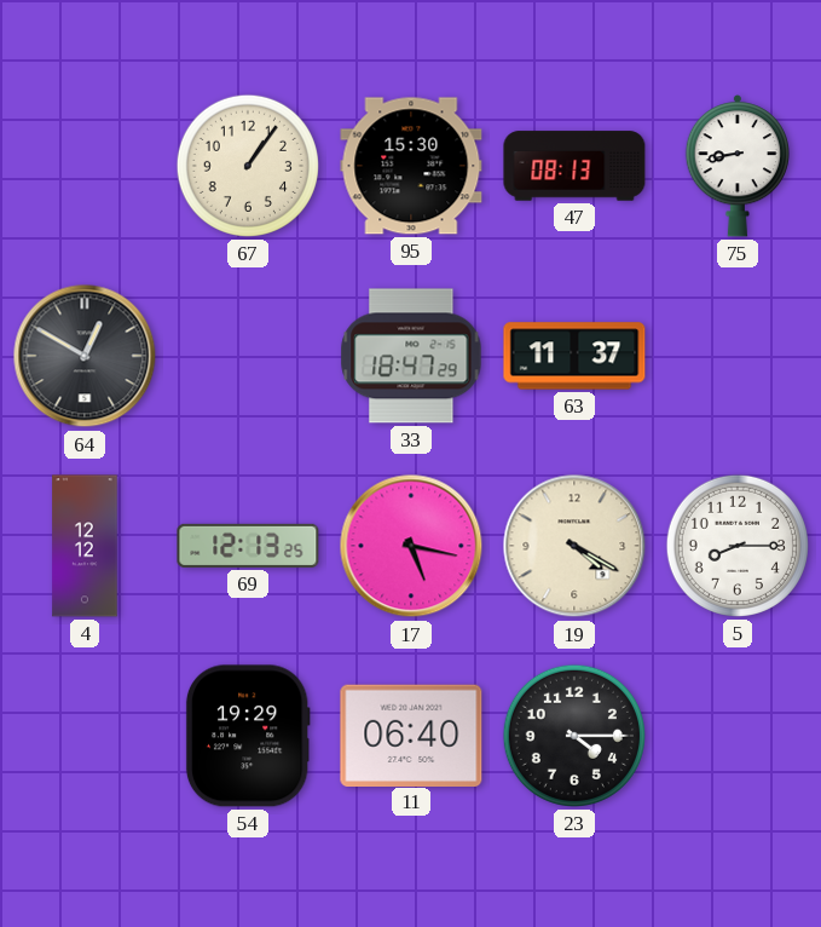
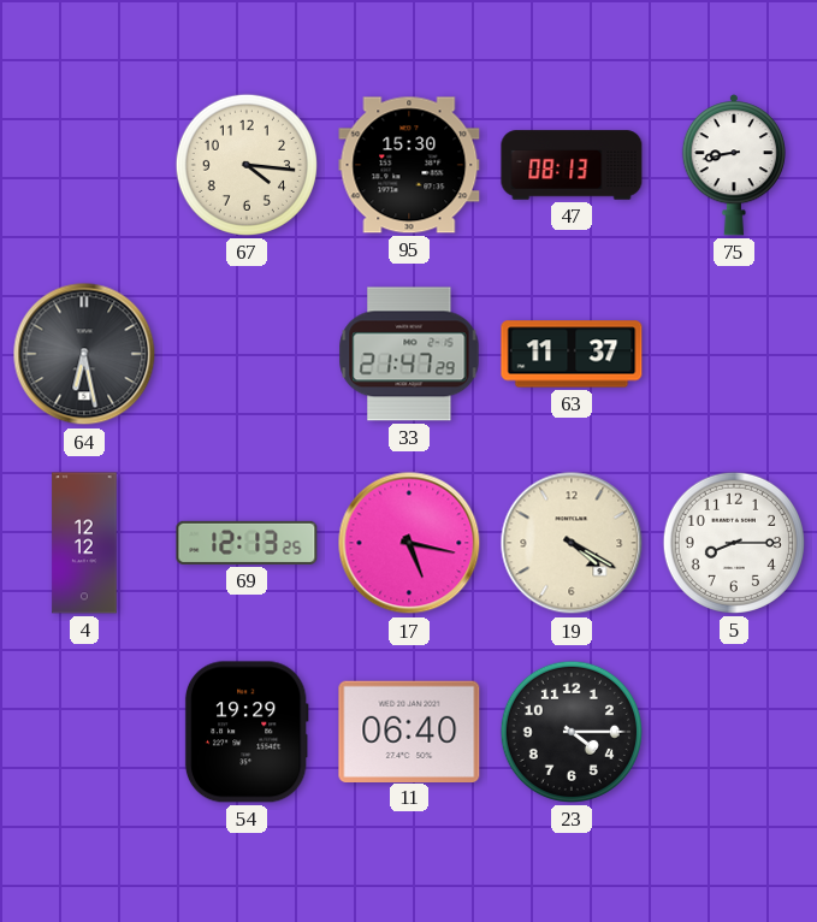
67: 1:06 -> 4:16
64: 12:50 -> 6:28
33: 18:47 -> 21:47
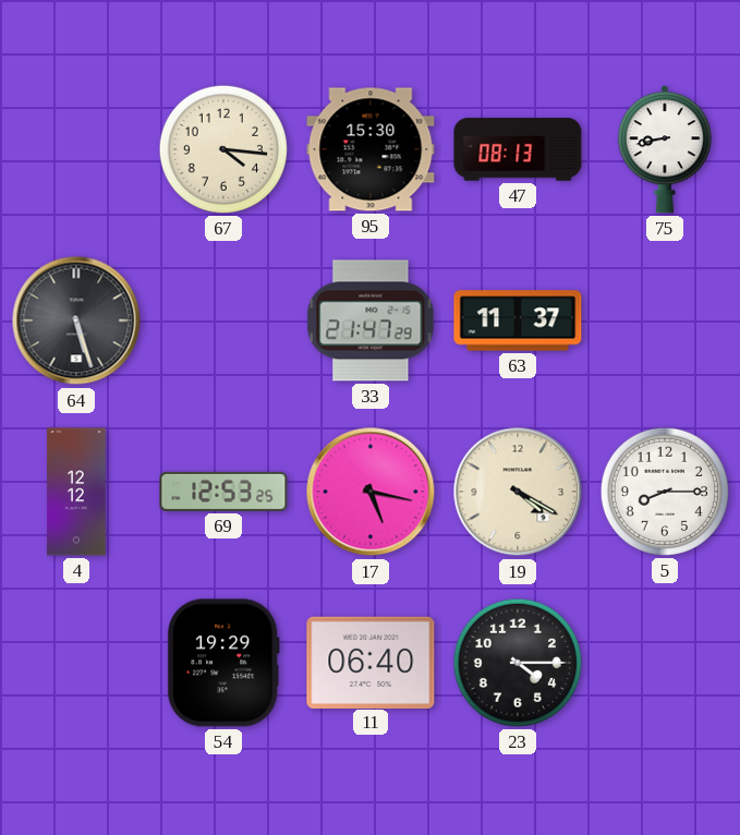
64: 6:28 -> 5:27
69: 12:13 -> 12:53
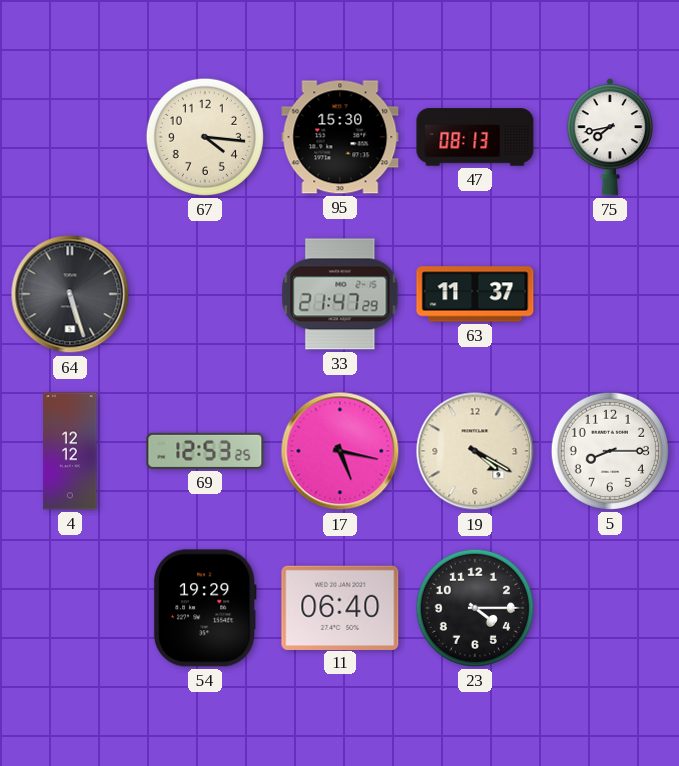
75: 8:43 -> 7:43
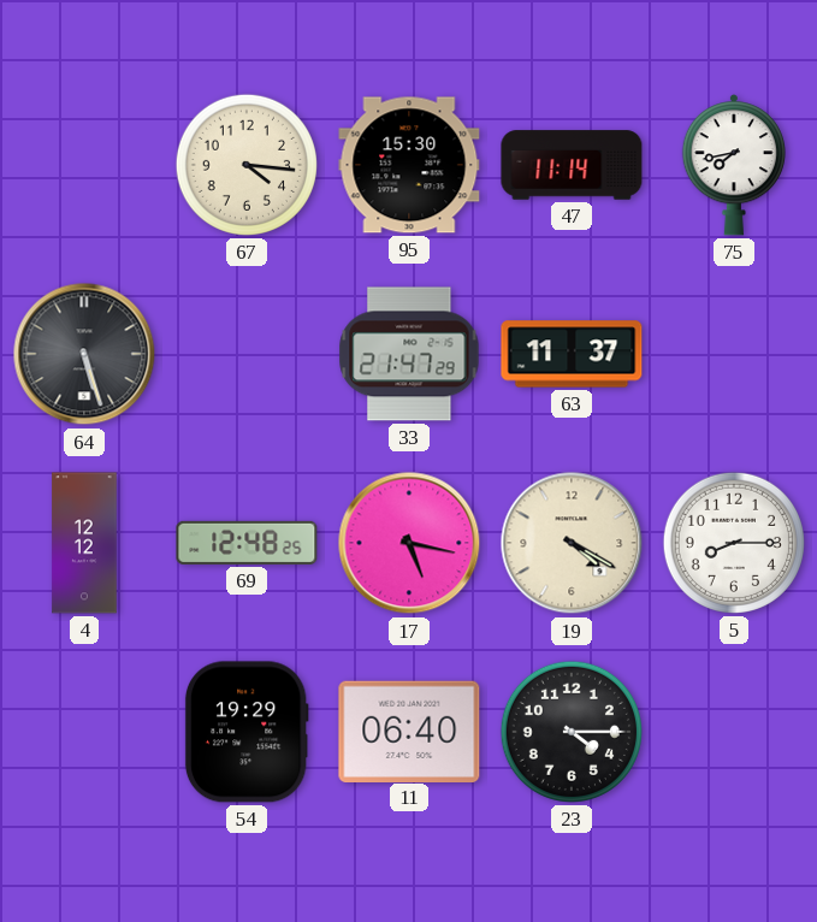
47: 08:13 -> 11:14
69: 12:53 -> 12:48
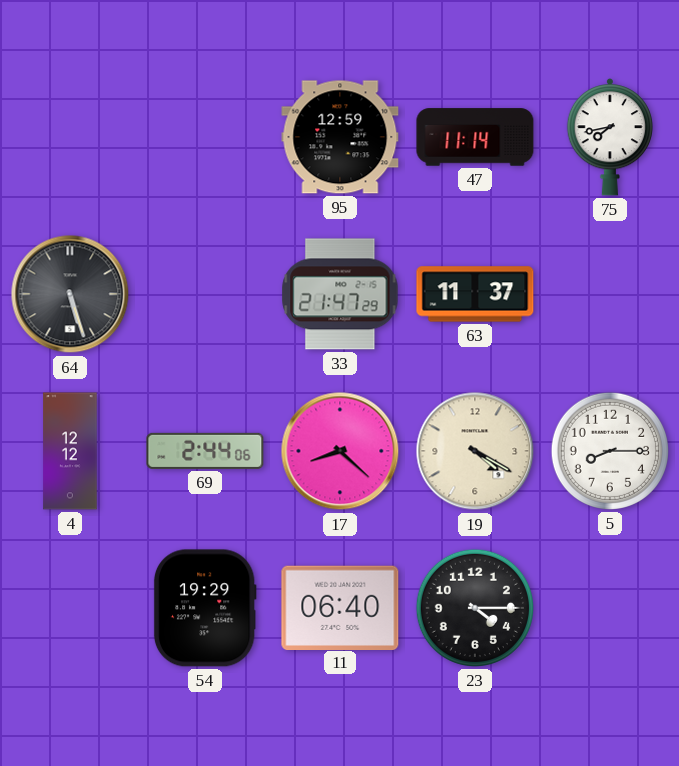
67: 4:16 -> none
95: 15:30 -> 12:59
69: 12:48 -> 2:44
17: 5:17 -> 8:22
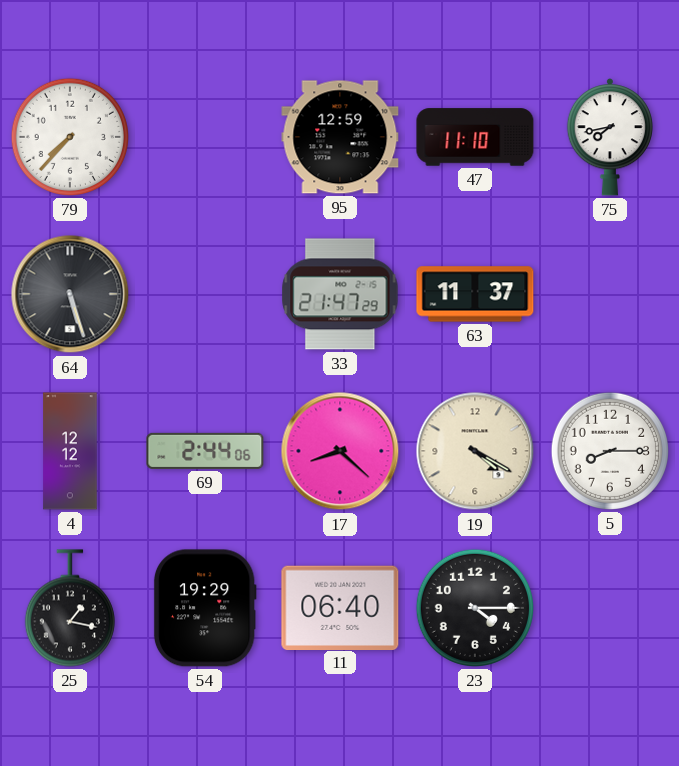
79: none -> 7:37
47: 11:14 -> 11:10
25: none -> 1:17
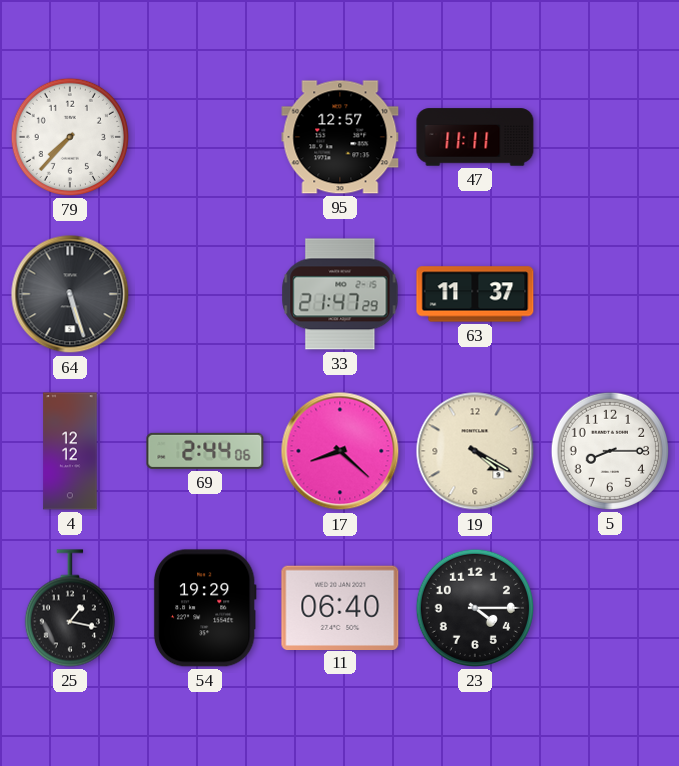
95: 12:59 -> 12:57
47: 11:10 -> 11:11
75: 7:43 -> none
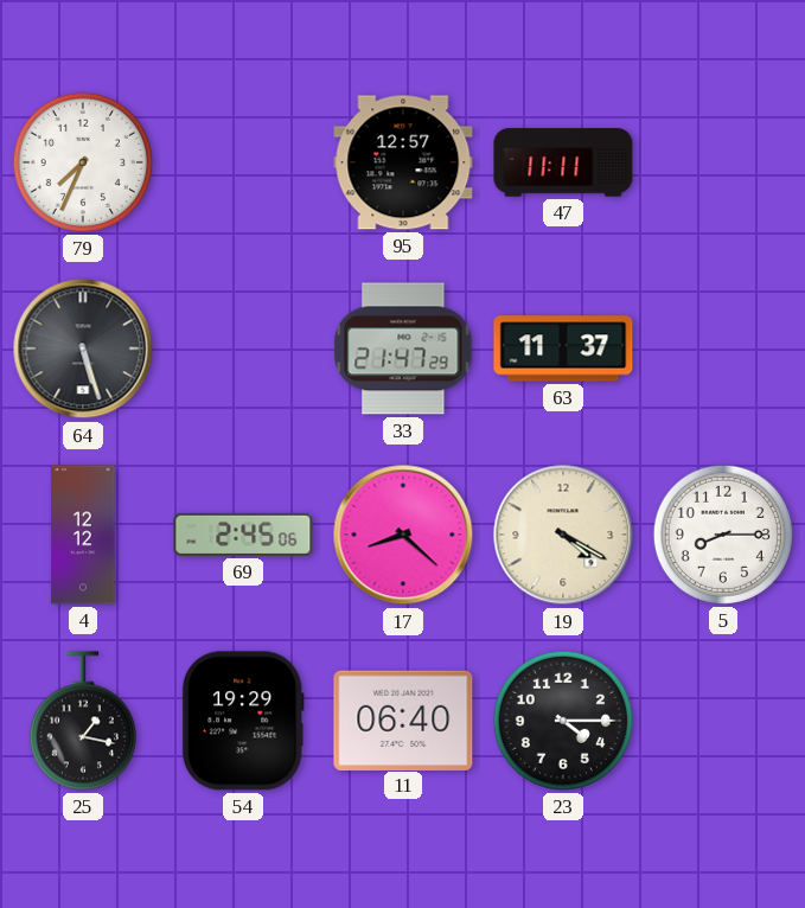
79: 7:37 -> 7:34
69: 2:44 -> 2:45
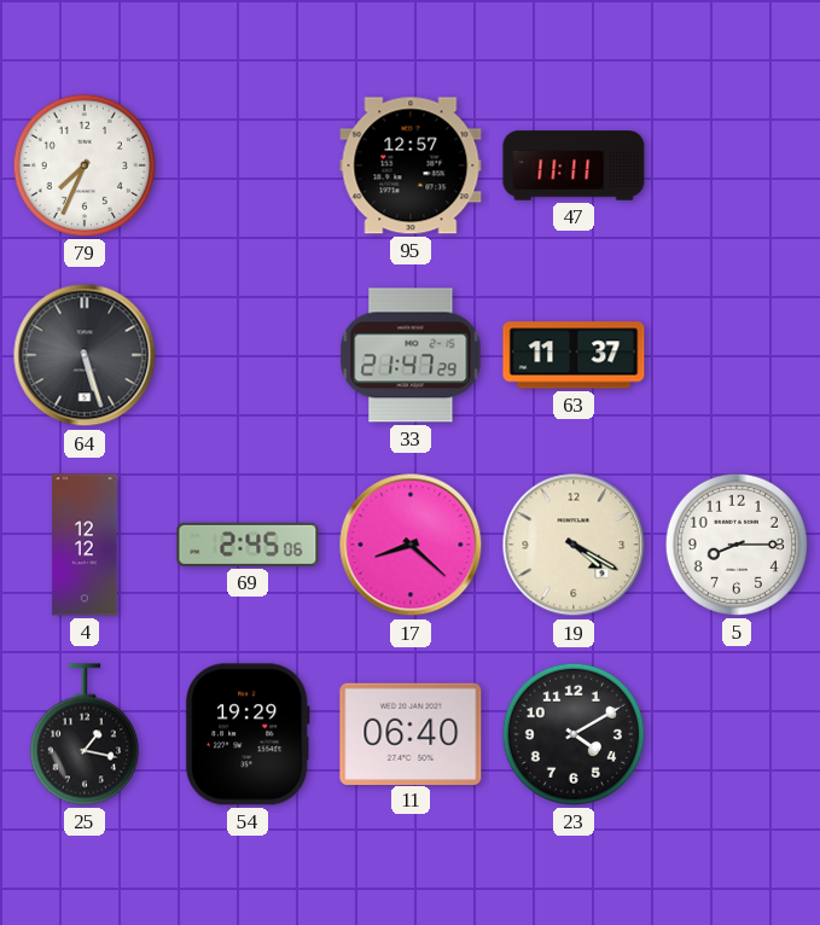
23: 4:15 -> 4:10
